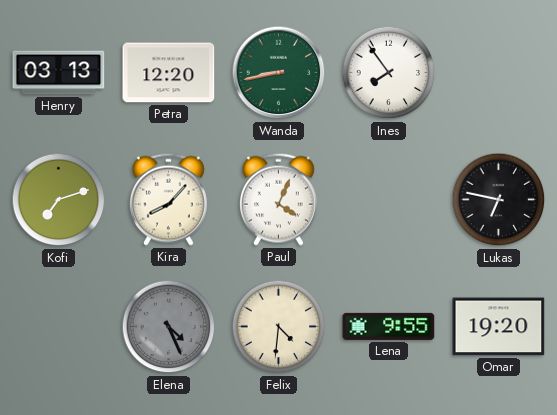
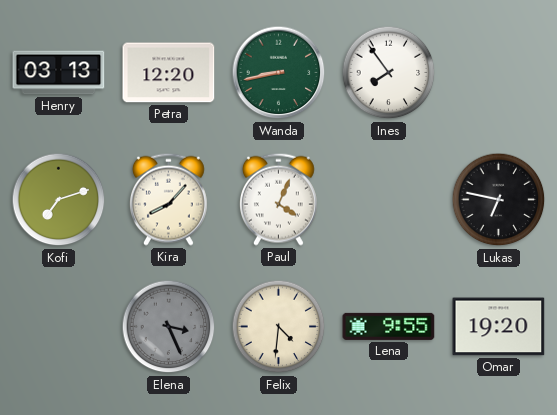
Elena: 4:26 -> 3:26
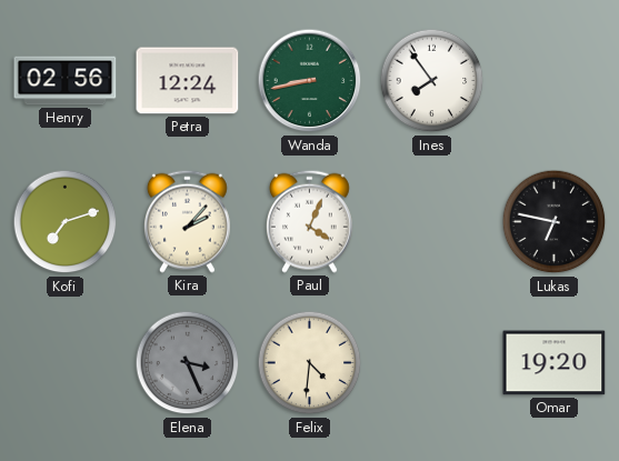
Henry: 03:13 -> 02:56
Petra: 12:20 -> 12:24
Kira: 8:07 -> 2:07
Lena: 9:55 -> none
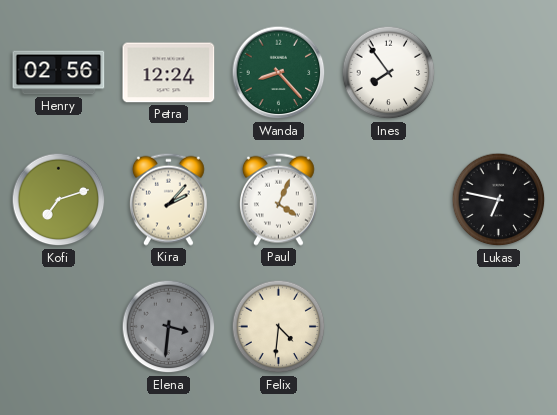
Wanda: 8:43 -> 8:23
Elena: 3:26 -> 3:31
Omar: 19:20 -> none
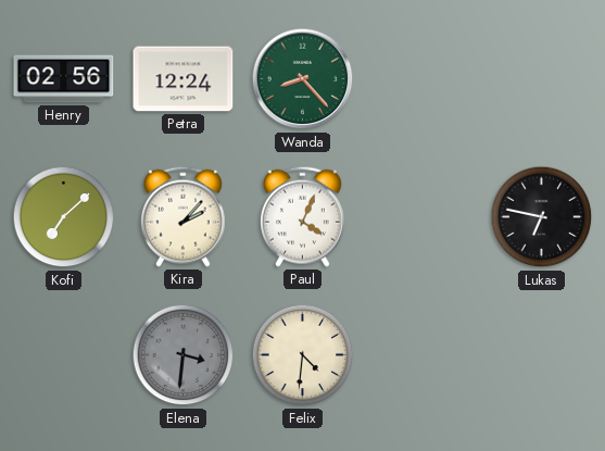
Ines: 7:54 -> none
Kofi: 7:12 -> 7:08
